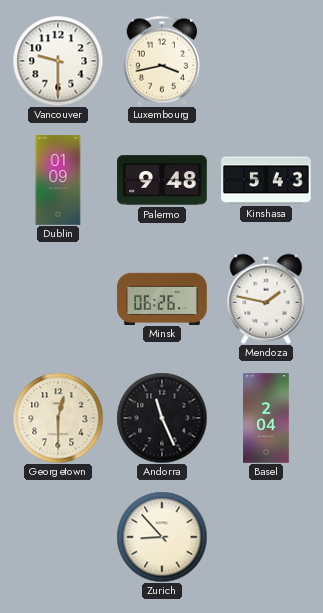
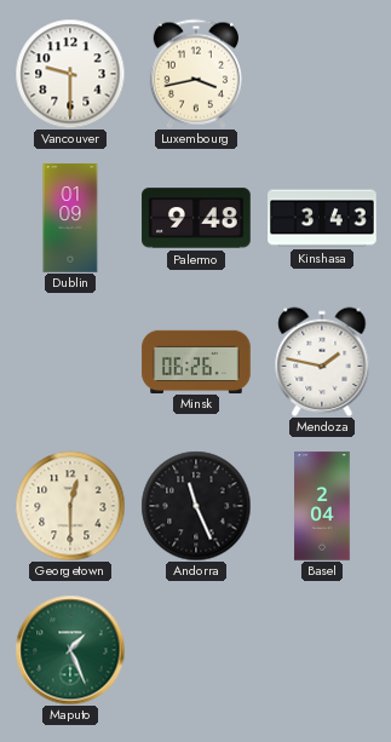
Kinshasa: 5:43 -> 3:43
Maputo: none -> 1:26
Zurich: 8:53 -> none
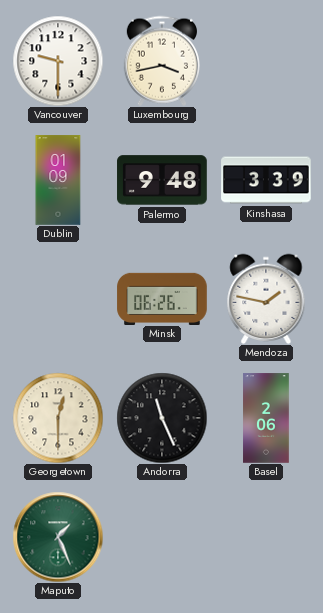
Kinshasa: 3:43 -> 3:39
Basel: 2:04 -> 2:06
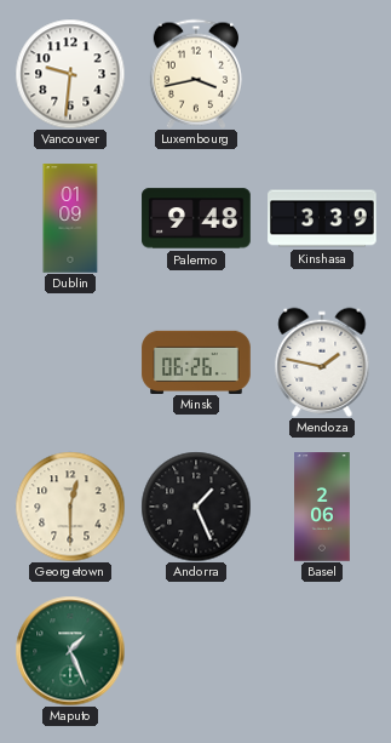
Vancouver: 9:30 -> 9:31
Andorra: 11:26 -> 1:26
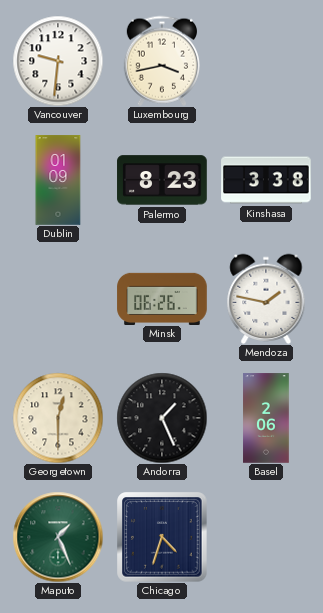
Palermo: 9:48 -> 8:23
Kinshasa: 3:39 -> 3:38
Chicago: none -> 4:33
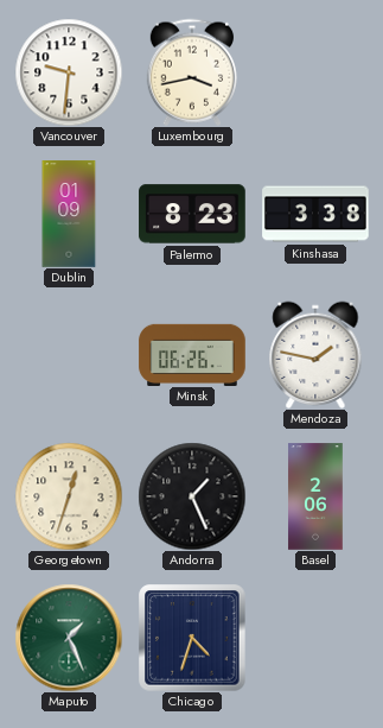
Georgetown: 12:30 -> 12:33
